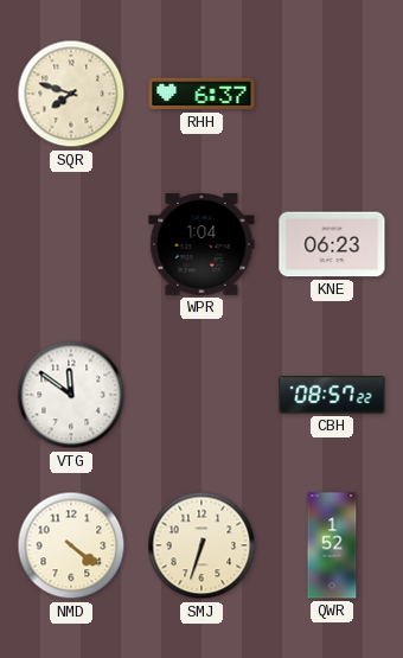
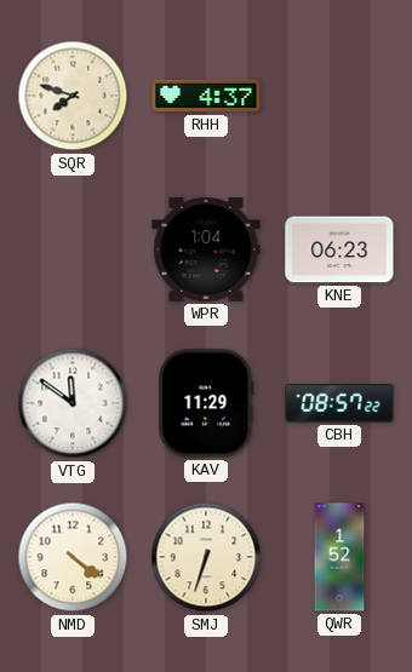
RHH: 6:37 -> 4:37
KAV: none -> 11:29
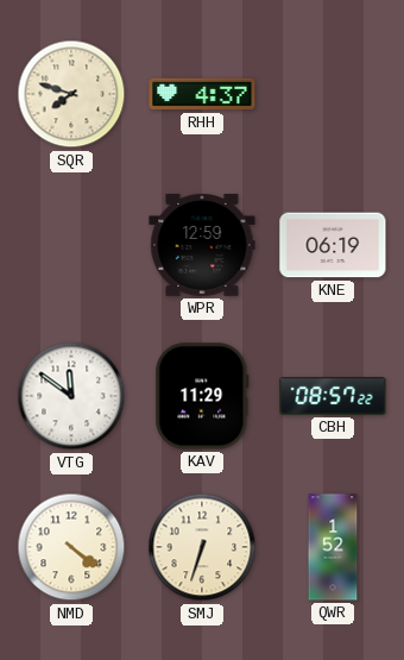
WPR: 1:04 -> 12:59
KNE: 06:23 -> 06:19
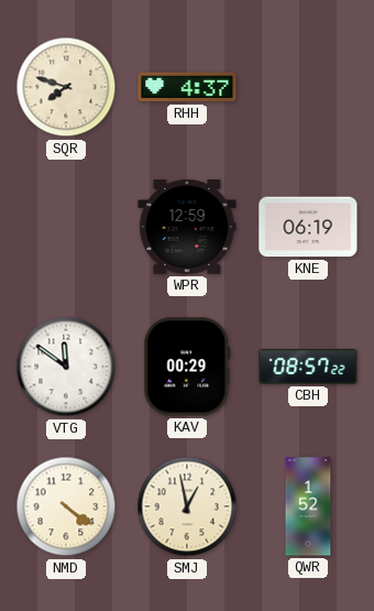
KAV: 11:29 -> 00:29
SMJ: 6:33 -> 12:58
